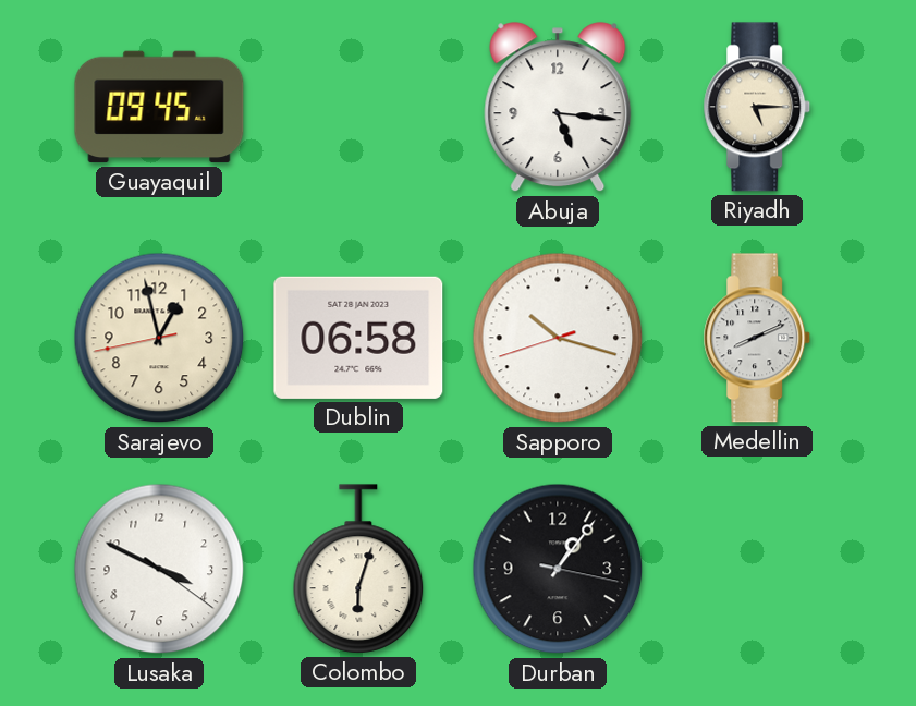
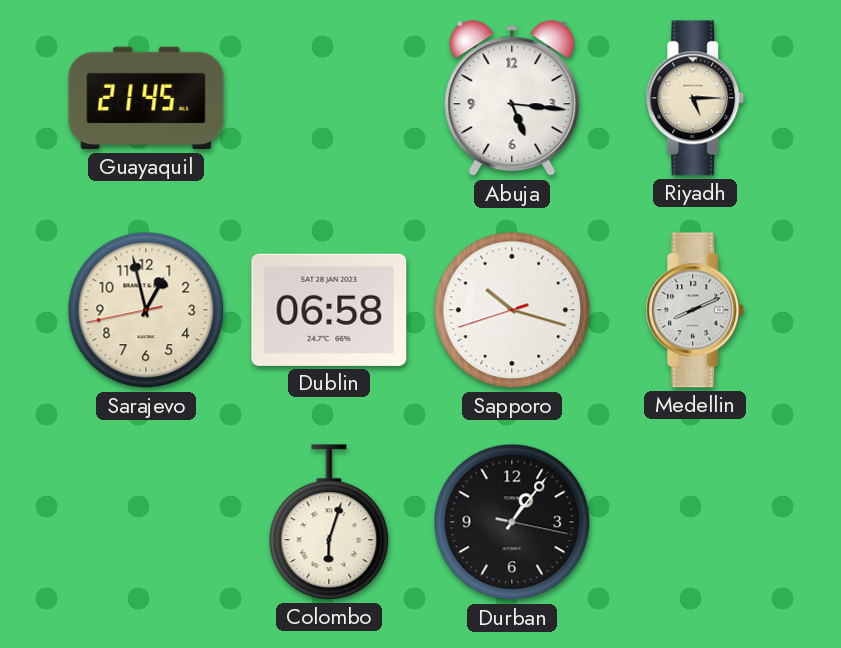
Guayaquil: 09:45 -> 21:45
Lusaka: 3:49 -> none
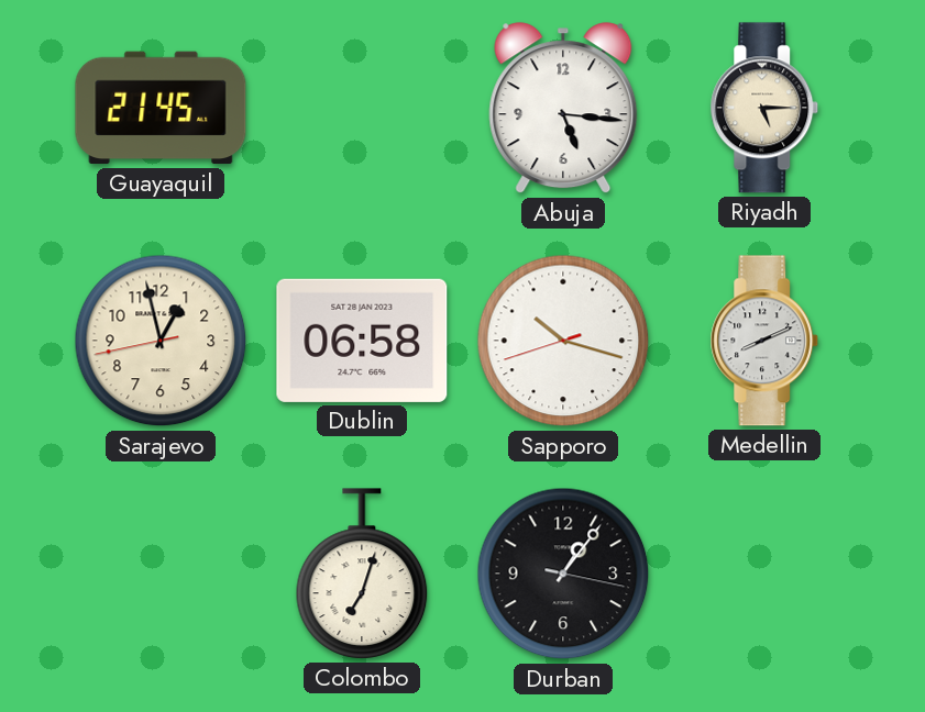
Colombo: 6:03 -> 7:03
